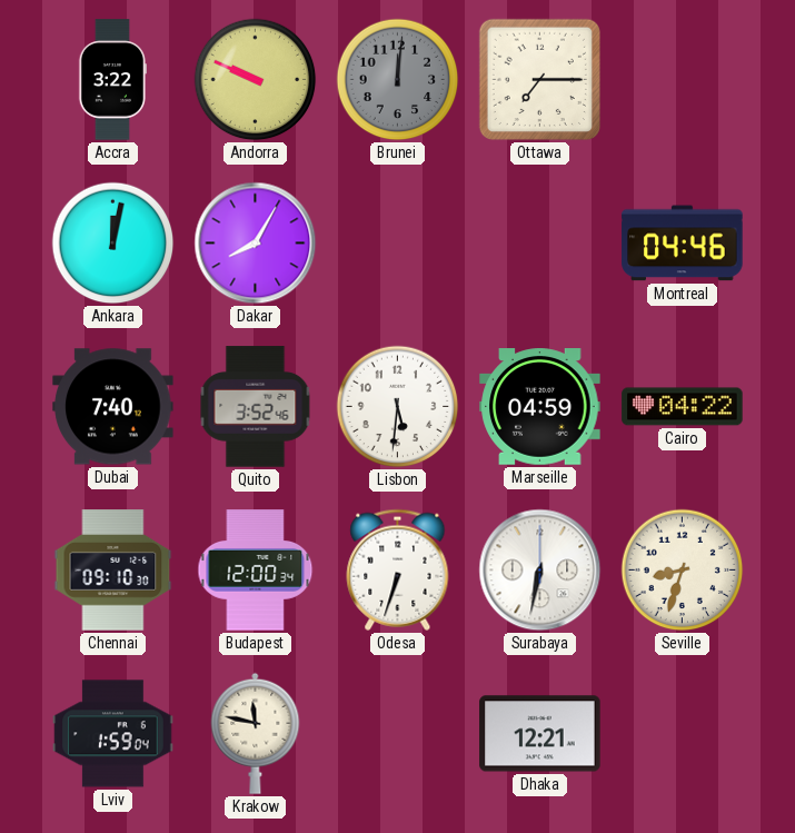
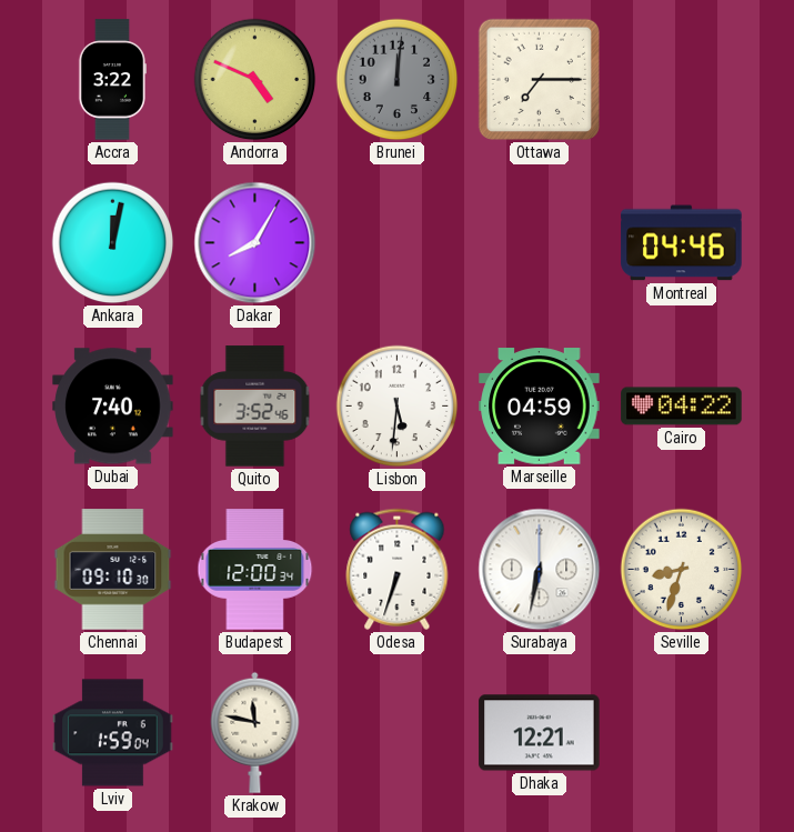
Andorra: 9:49 -> 4:49
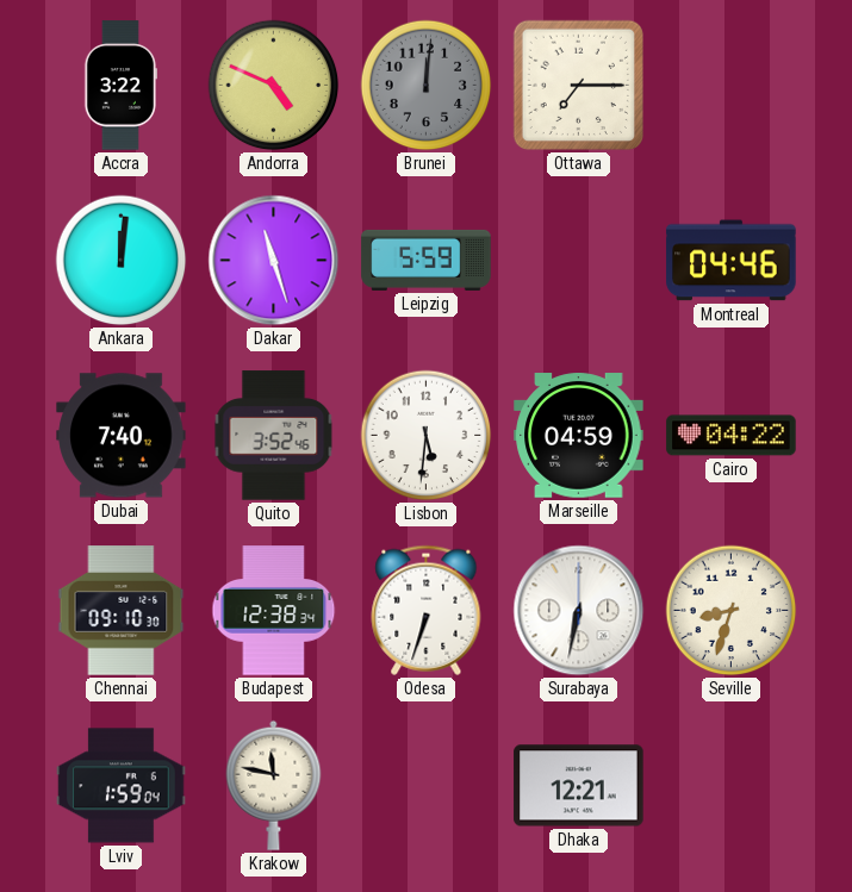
Ankara: 12:02 -> 12:01
Dakar: 8:05 -> 11:27
Leipzig: none -> 5:59
Budapest: 12:00 -> 12:38
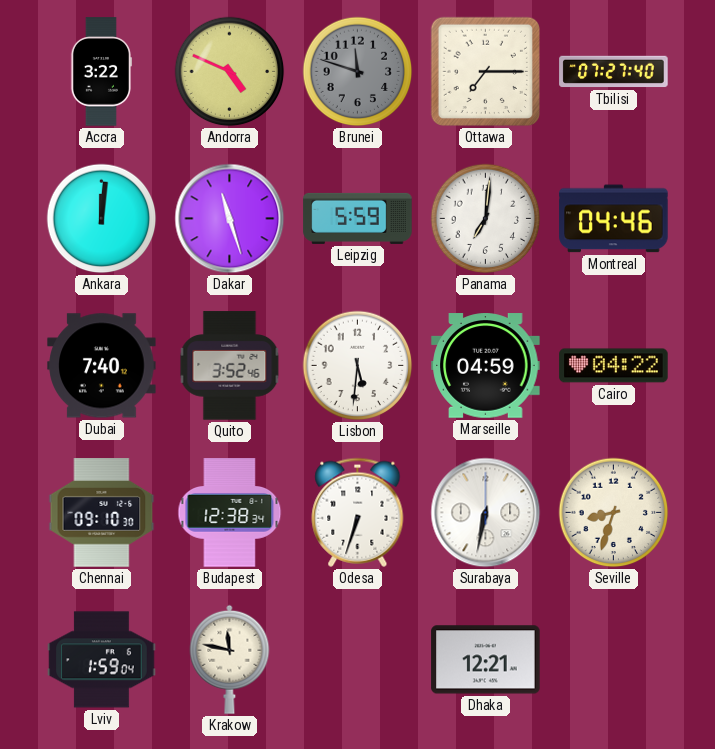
Brunei: 12:01 -> 11:48
Tbilisi: none -> 07:27
Panama: none -> 7:01
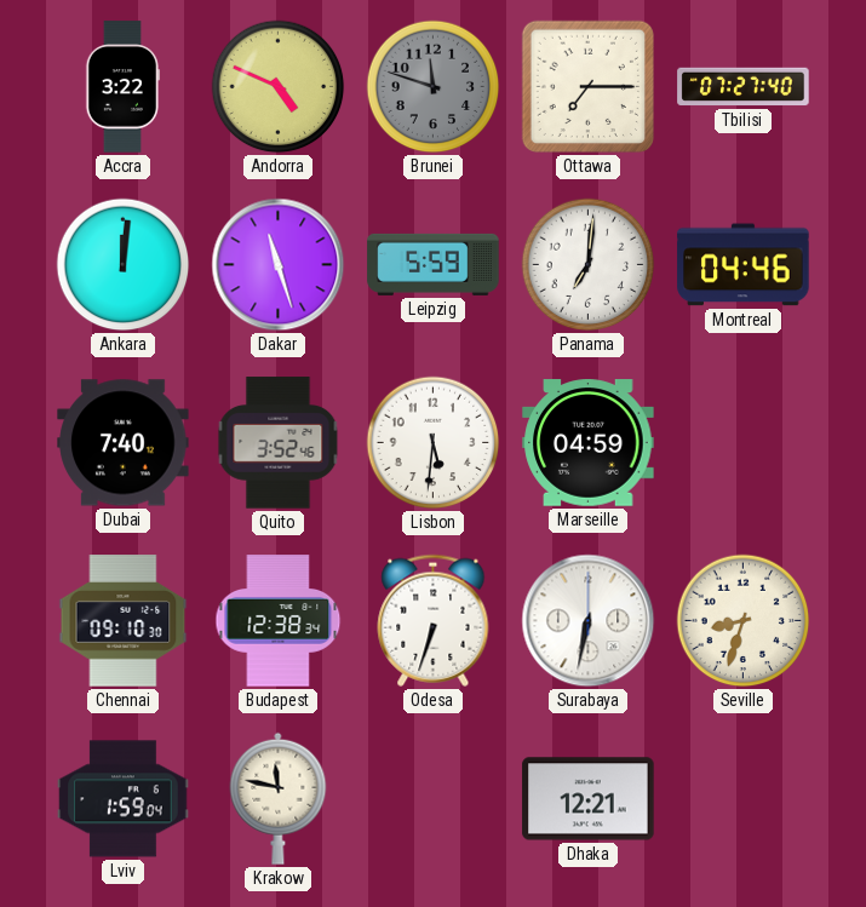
Cairo: 04:22 -> none
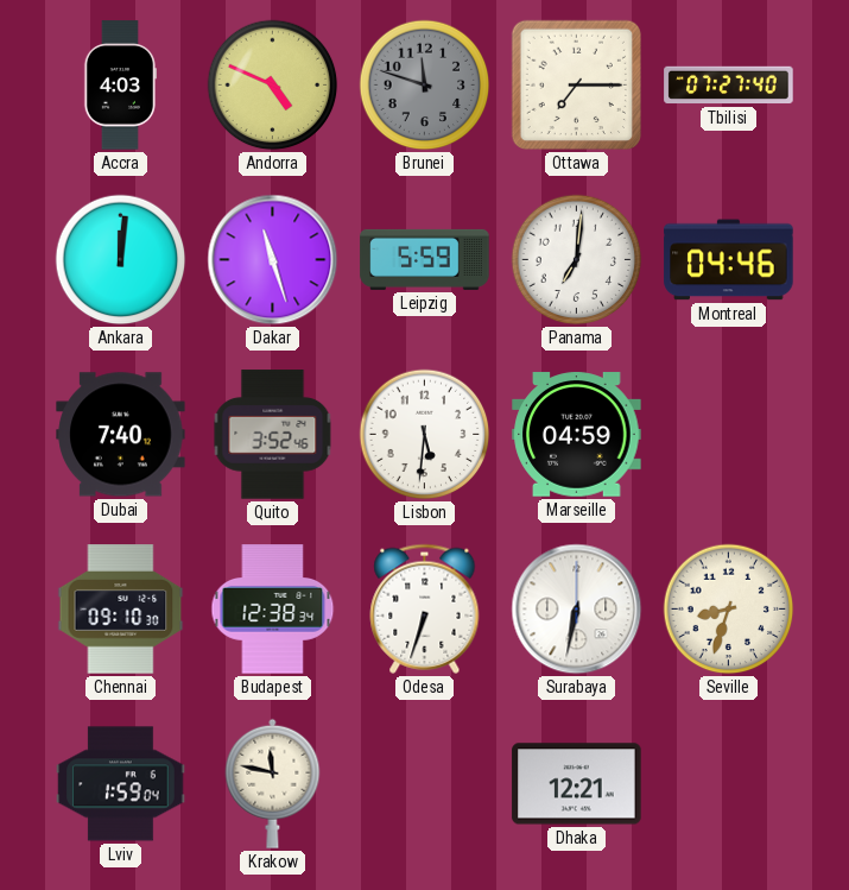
Accra: 3:22 -> 4:03
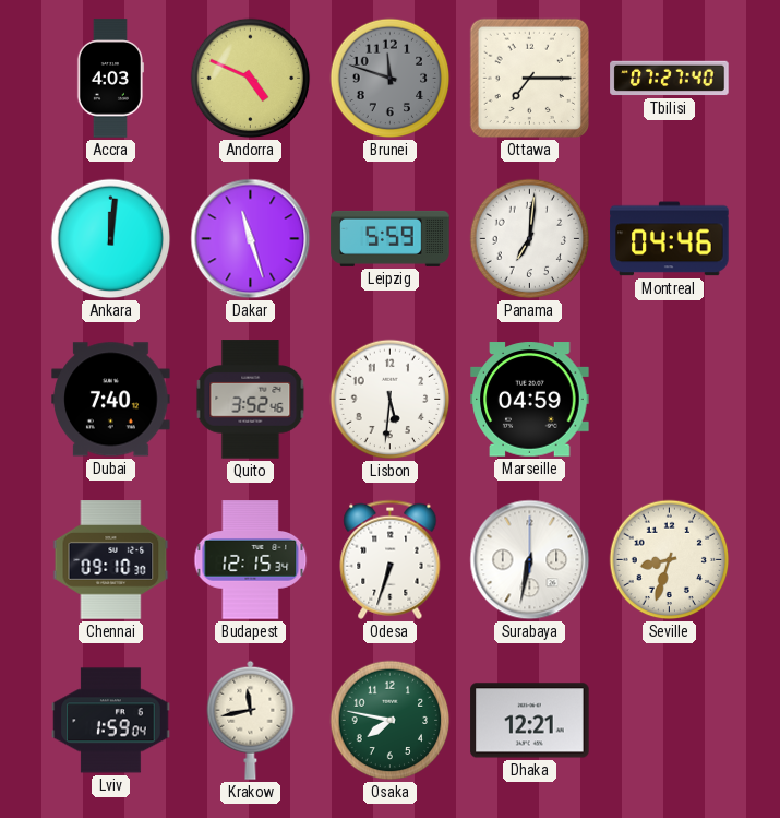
Budapest: 12:38 -> 12:15
Krakow: 11:47 -> 11:43
Osaka: none -> 7:47
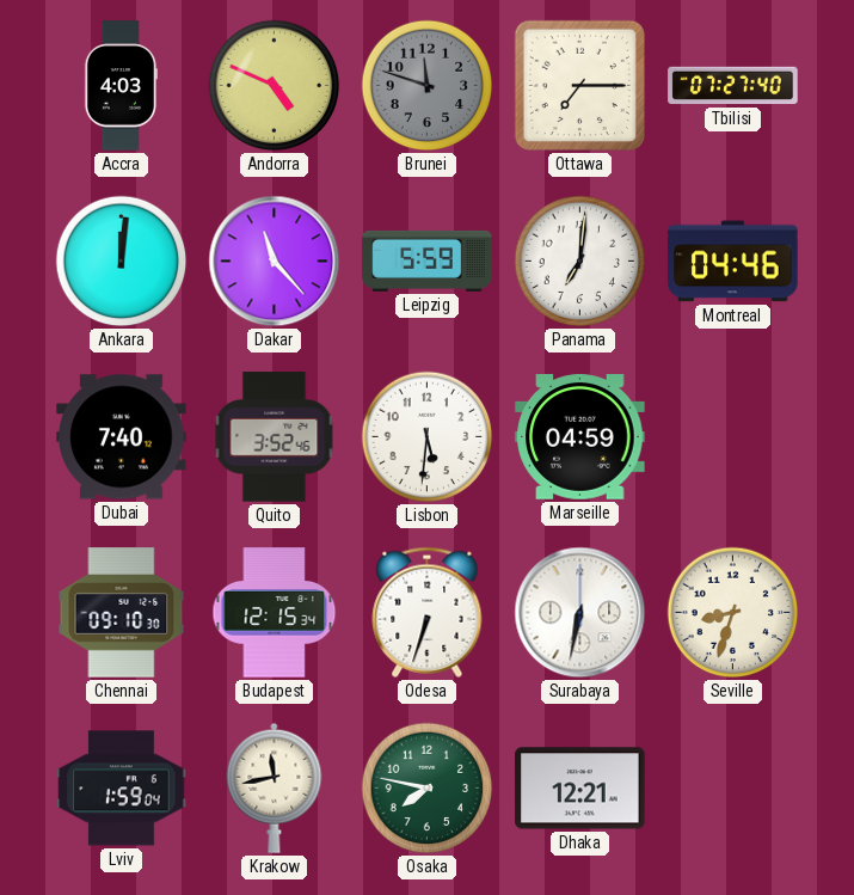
Dakar: 11:27 -> 11:23
